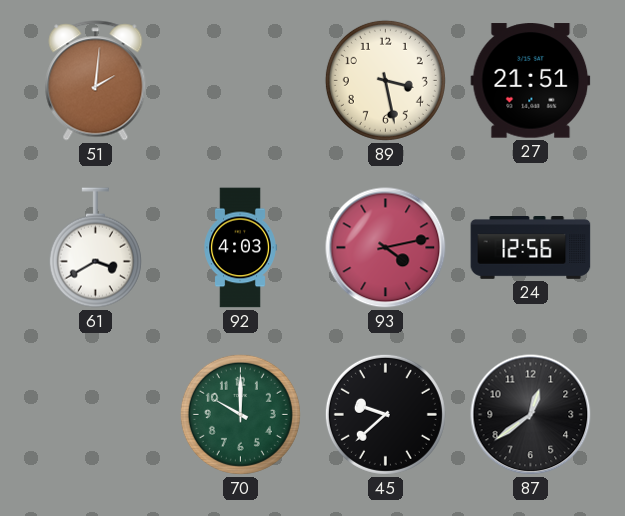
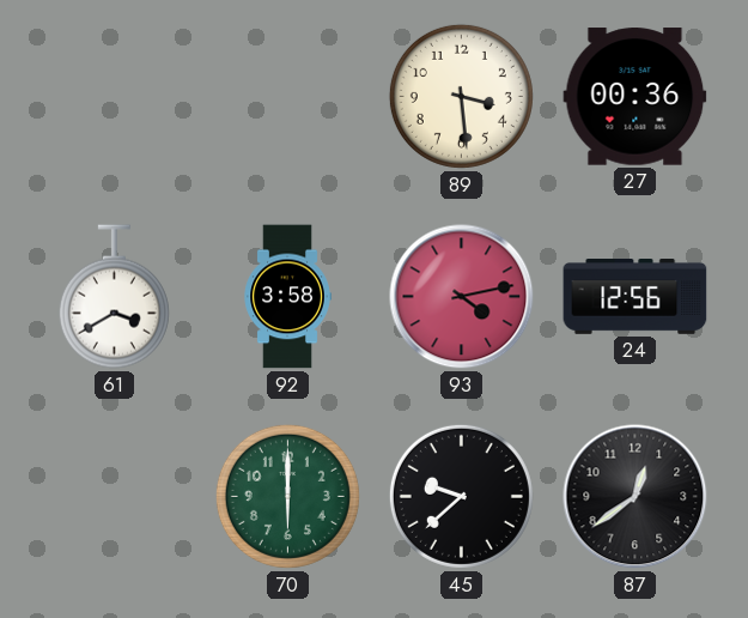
51: 2:01 -> none
89: 3:28 -> 3:29
27: 21:51 -> 00:36
92: 4:03 -> 3:58
70: 10:00 -> 6:00
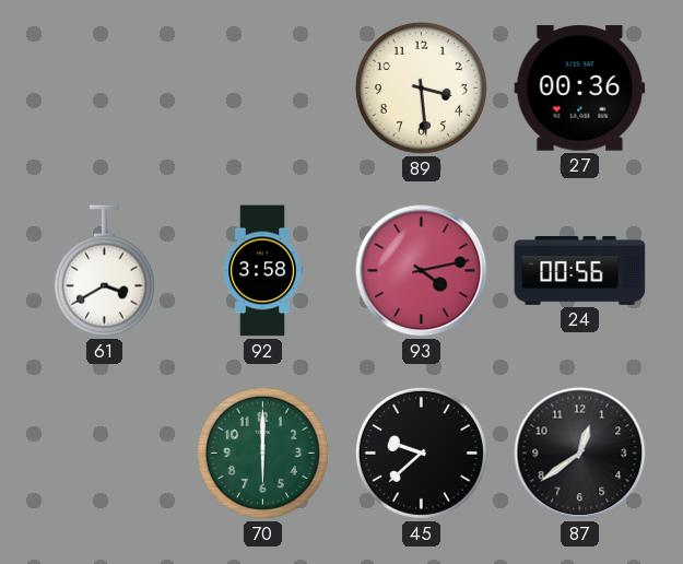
24: 12:56 -> 00:56
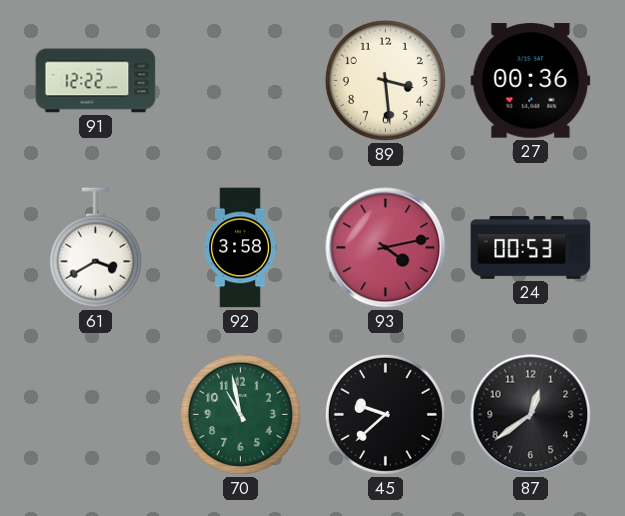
91: none -> 12:22
24: 00:56 -> 00:53
70: 6:00 -> 10:58
